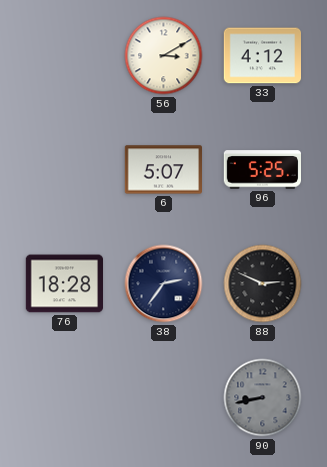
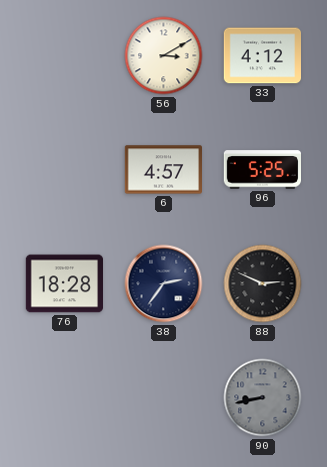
6: 5:07 -> 4:57
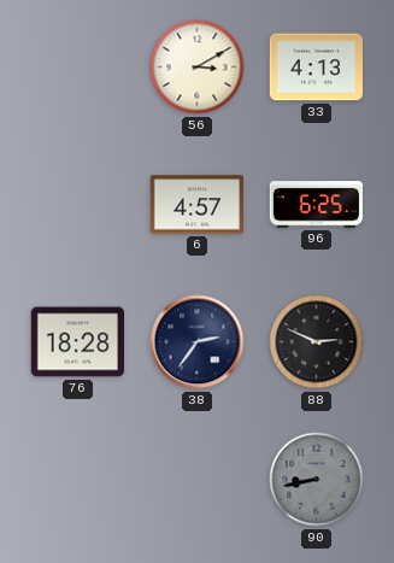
33: 4:12 -> 4:13
96: 5:25 -> 6:25
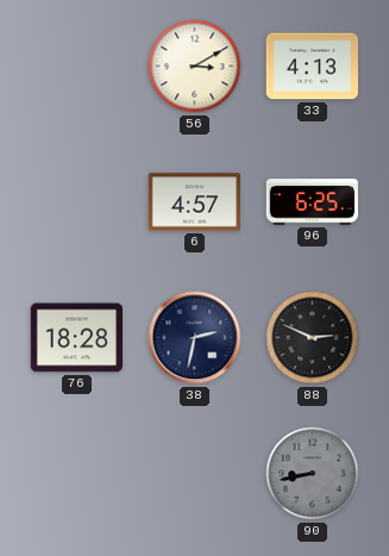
38: 2:36 -> 2:32
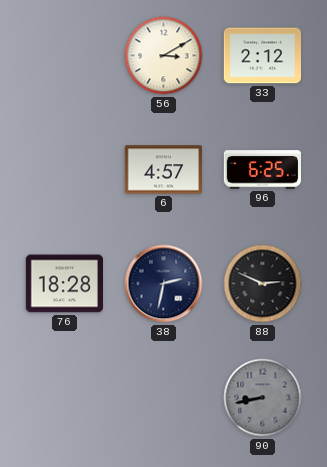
33: 4:13 -> 2:12
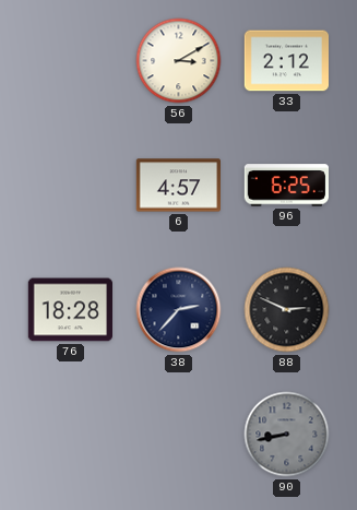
38: 2:32 -> 2:37
